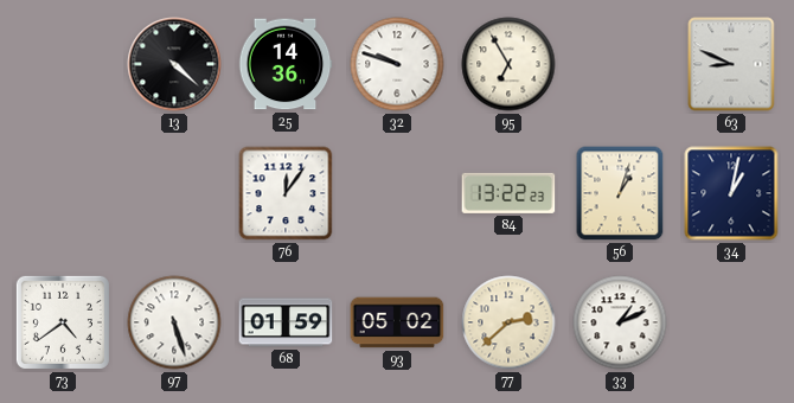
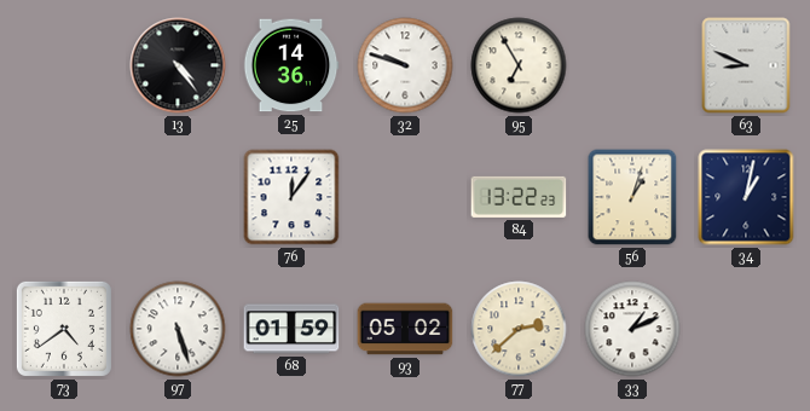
13: 4:22 -> 4:24
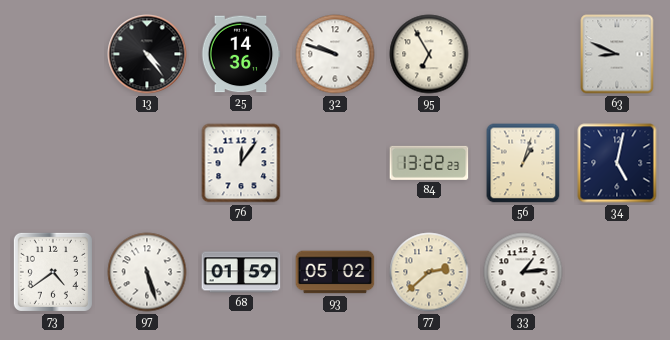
34: 1:02 -> 5:02
33: 1:11 -> 1:14
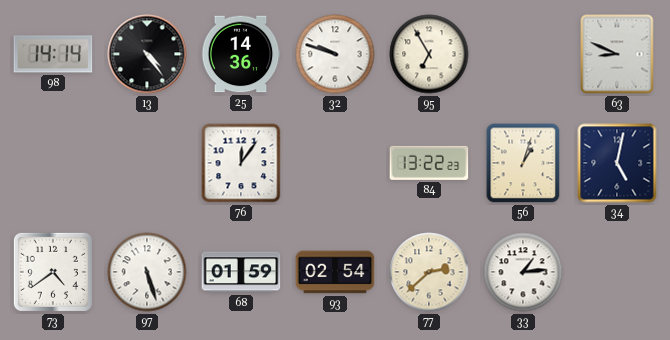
98: none -> 14:14
93: 05:02 -> 02:54
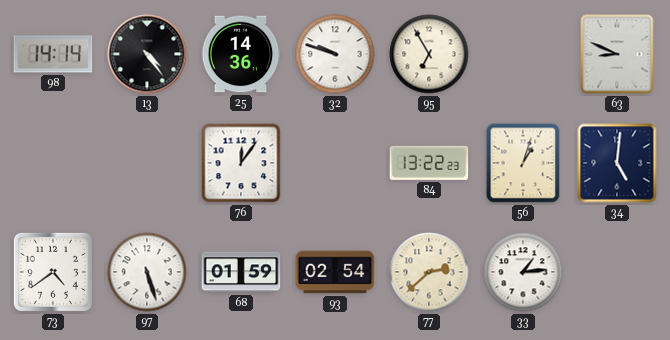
34: 5:02 -> 5:01
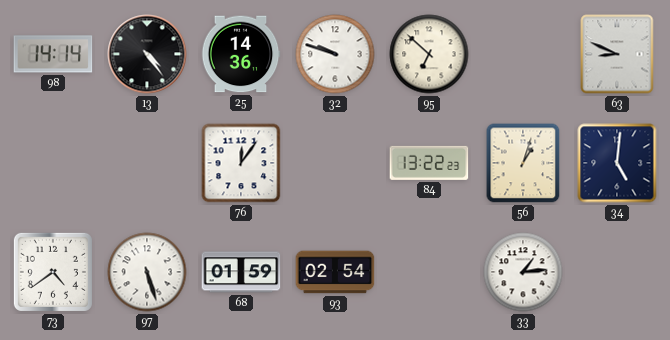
95: 6:55 -> 6:52
77: 2:38 -> none
